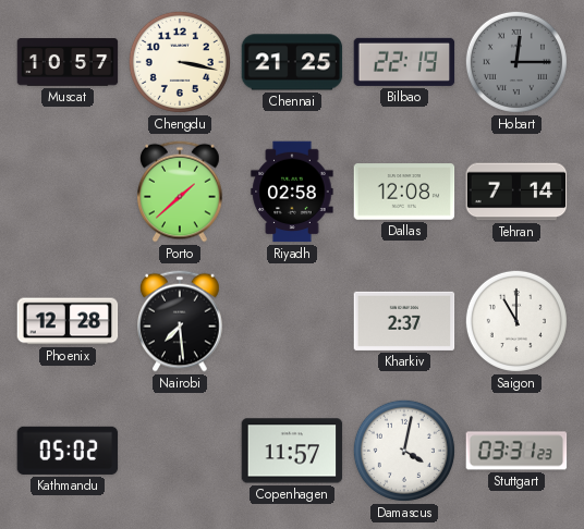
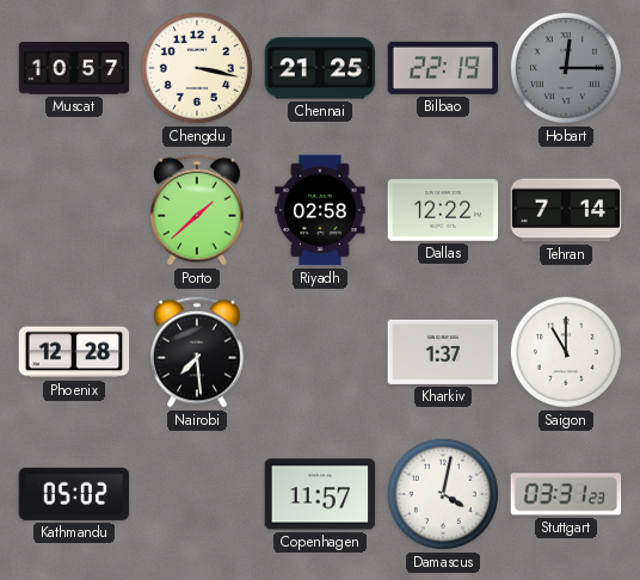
Dallas: 12:08 -> 12:22
Kharkiv: 2:37 -> 1:37
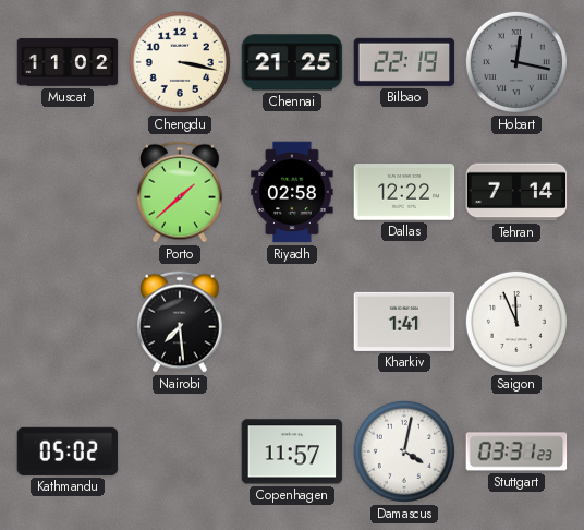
Muscat: 10:57 -> 11:02
Hobart: 12:15 -> 12:17
Phoenix: 12:28 -> none
Kharkiv: 1:37 -> 1:41
Saigon: 11:00 -> 11:56
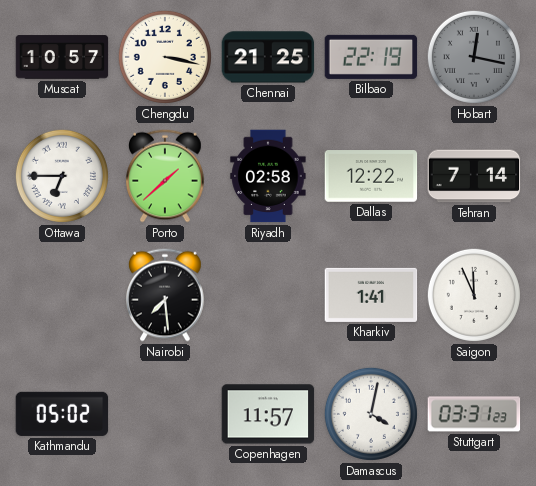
Muscat: 11:02 -> 10:57
Ottawa: none -> 6:45
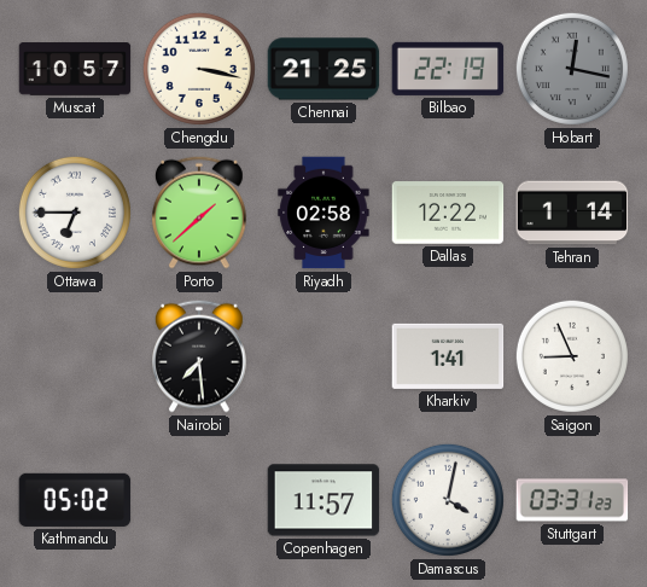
Tehran: 7:14 -> 1:14
Saigon: 11:56 -> 8:56
